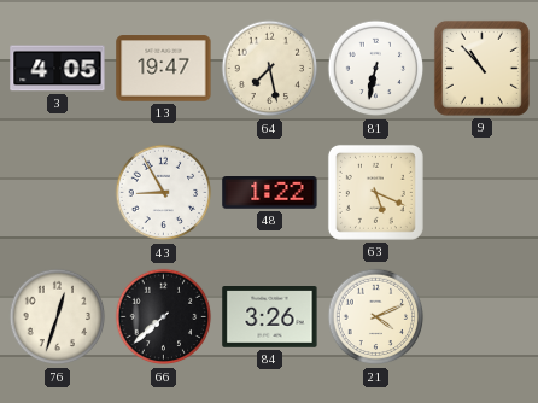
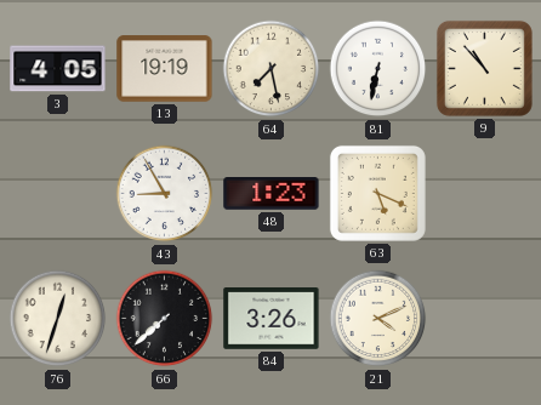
13: 19:47 -> 19:19
48: 1:22 -> 1:23
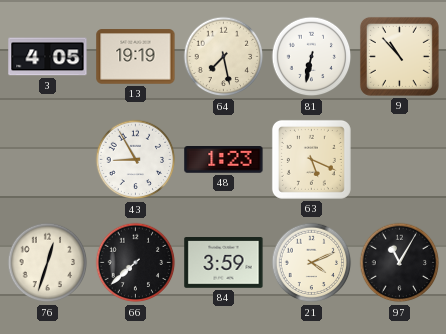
84: 3:26 -> 3:59
97: none -> 11:05
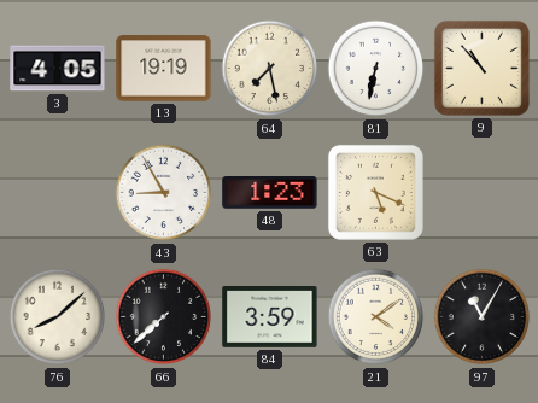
76: 12:33 -> 8:08
21: 4:11 -> 4:09
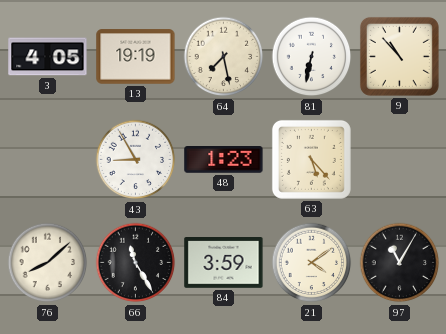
63: 5:19 -> 5:23
66: 7:38 -> 11:25
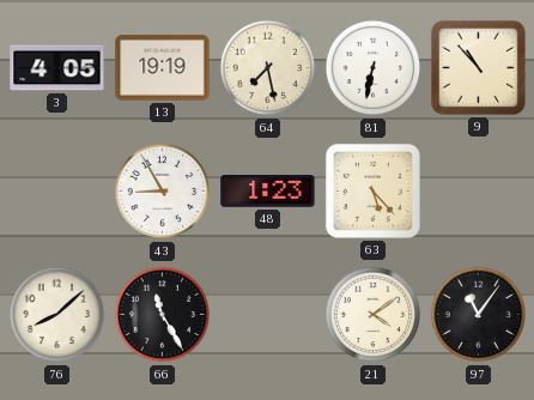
84: 3:59 -> none
97: 11:05 -> 11:06
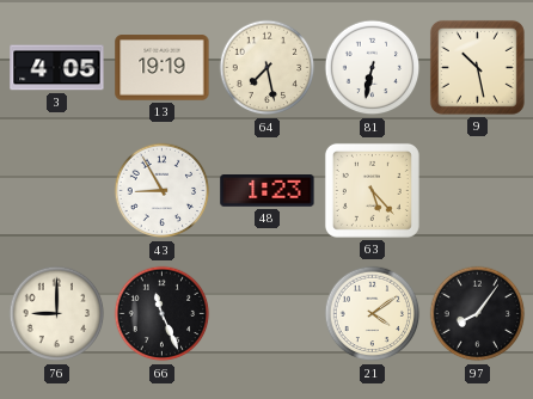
9: 10:53 -> 10:28
76: 8:08 -> 9:00
66: 11:25 -> 11:26
97: 11:06 -> 8:06
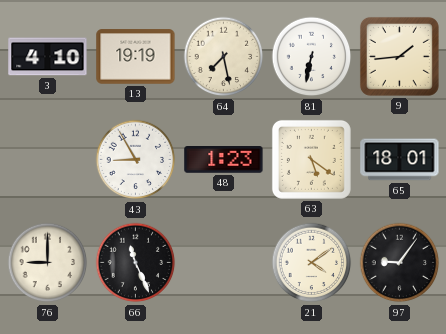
3: 4:05 -> 4:10
9: 10:28 -> 1:44
63: 5:23 -> 5:21
65: none -> 18:01
97: 8:06 -> 9:06
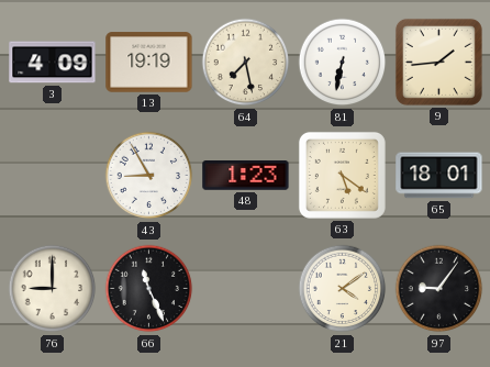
3: 4:10 -> 4:09
